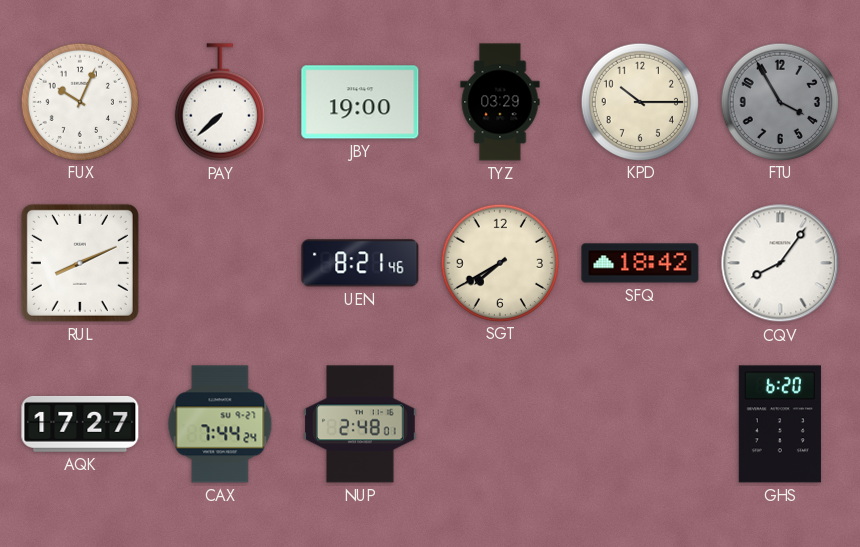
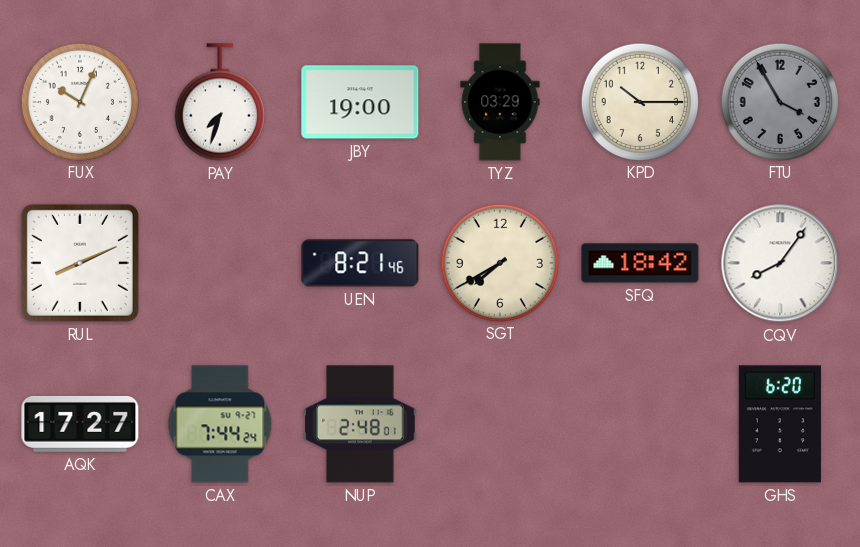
PAY: 7:38 -> 7:33
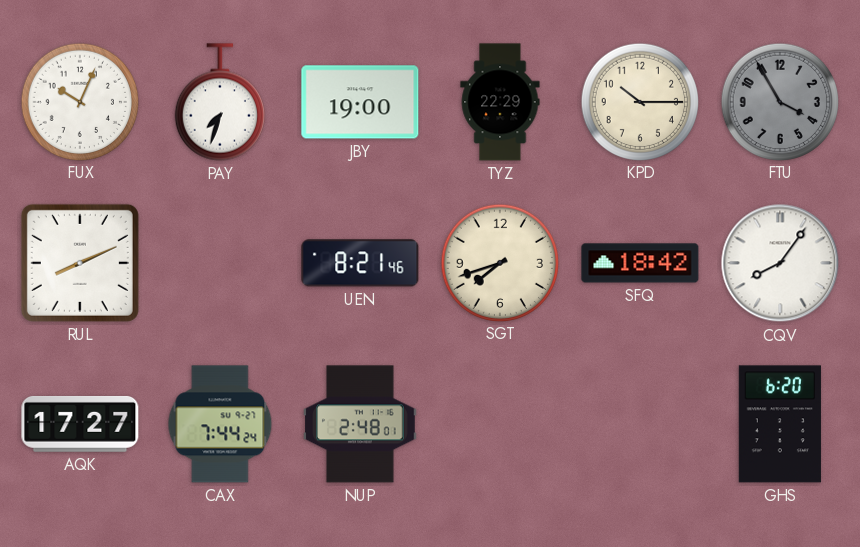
TYZ: 03:29 -> 22:29
SGT: 7:40 -> 7:42
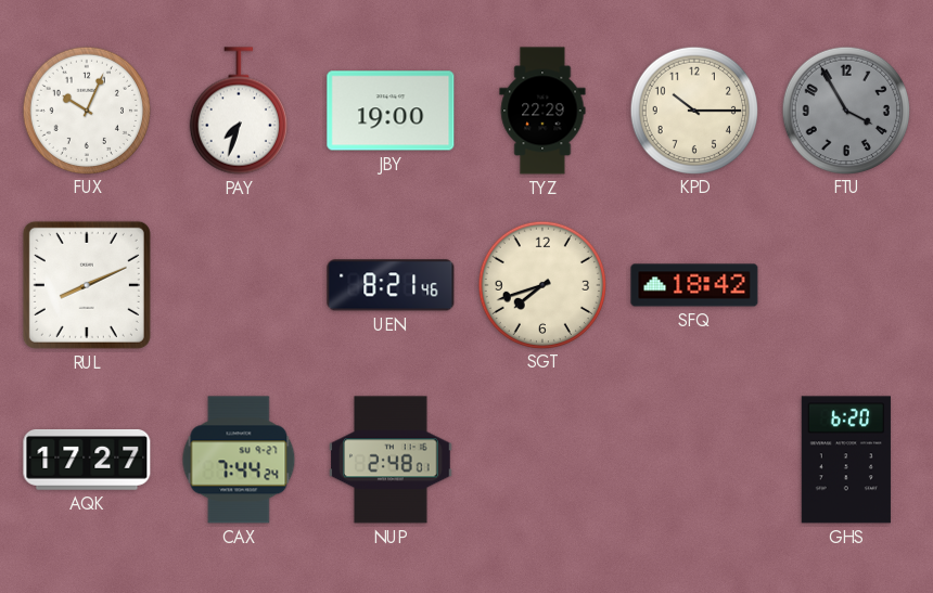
CQV: 8:06 -> none
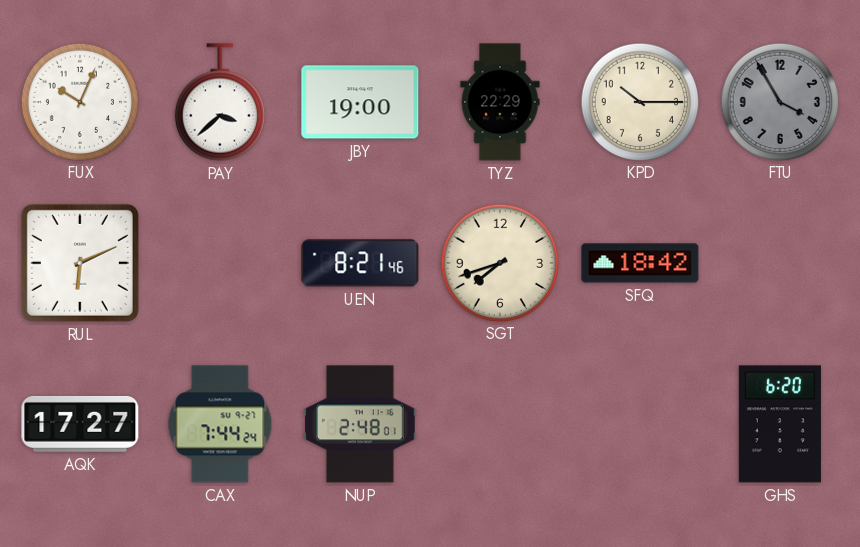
PAY: 7:33 -> 3:38
RUL: 8:11 -> 6:11
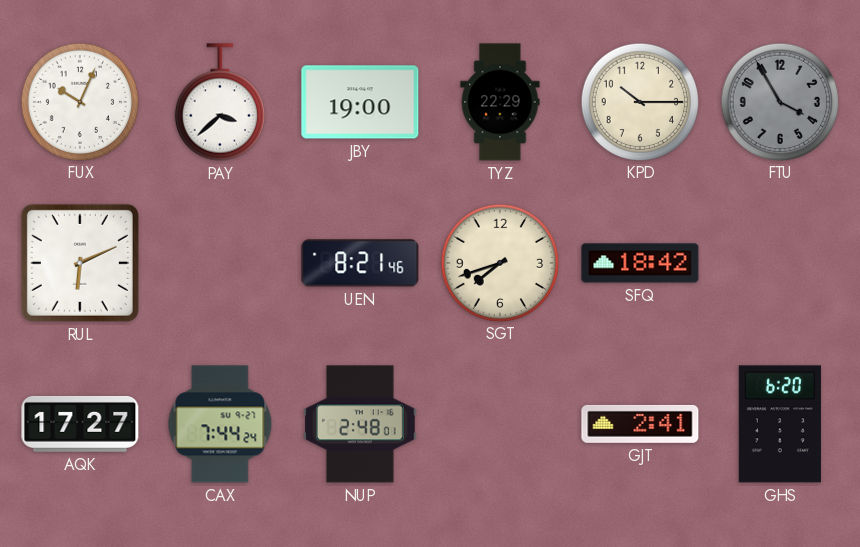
GJT: none -> 2:41
